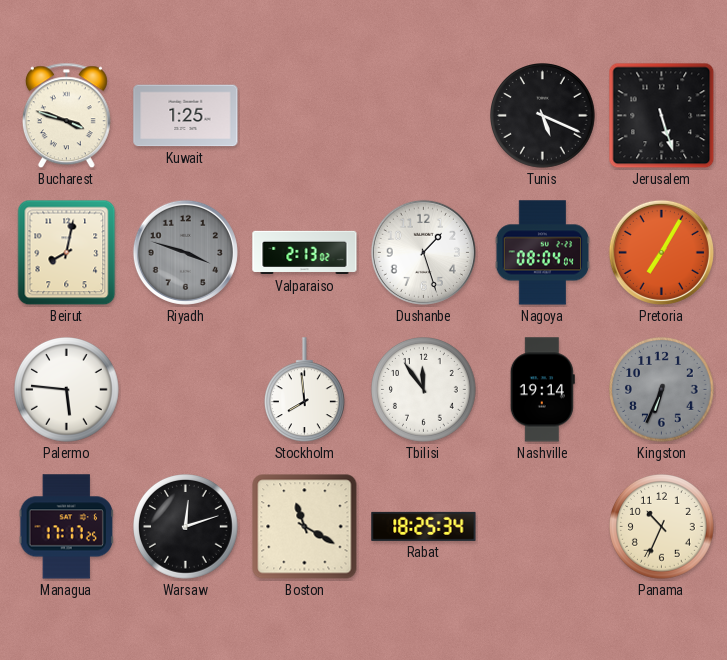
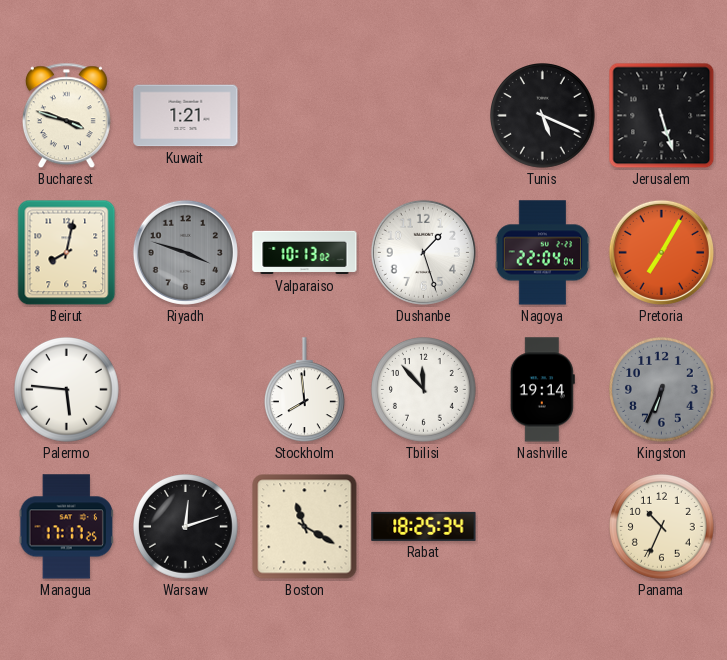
Kuwait: 1:25 -> 1:21
Valparaiso: 2:13 -> 10:13
Nagoya: 08:04 -> 22:04
Tbilisi: 11:54 -> 11:53
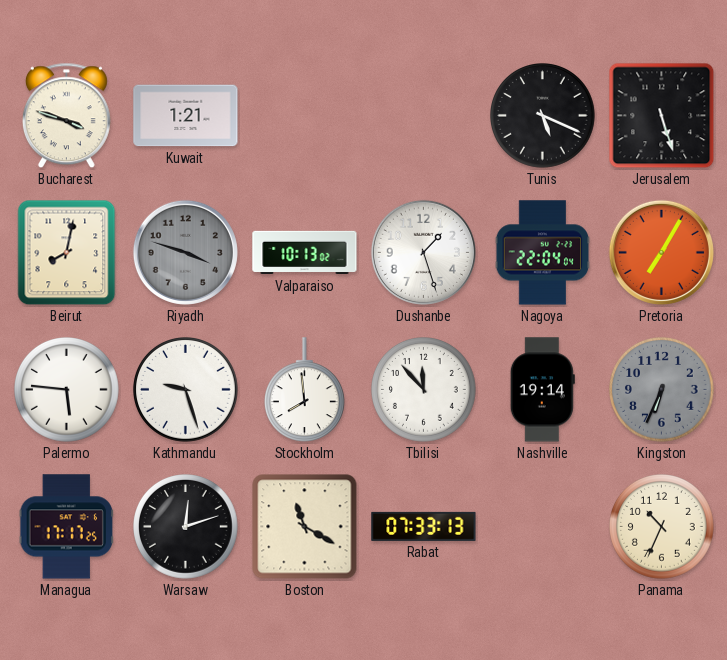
Kathmandu: none -> 9:27
Rabat: 18:25 -> 07:33
